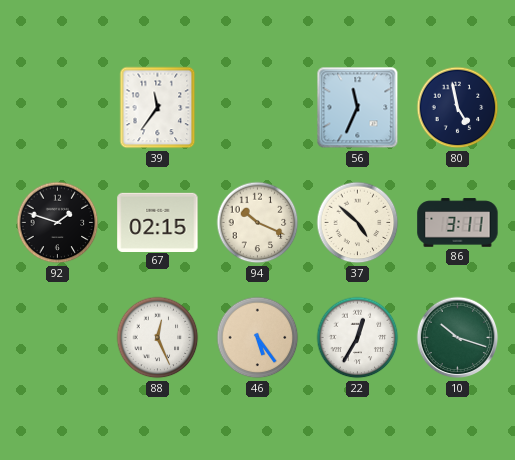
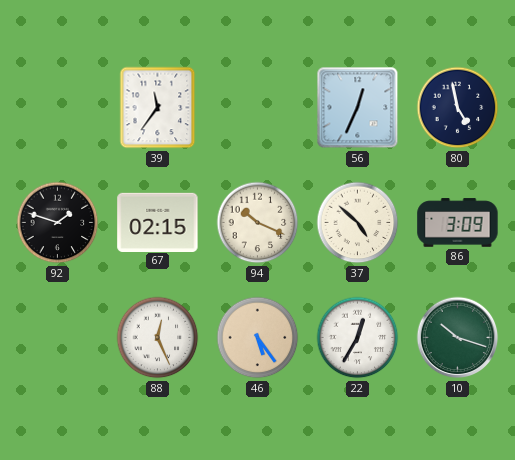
56: 11:34 -> 12:34
86: 3:11 -> 3:09
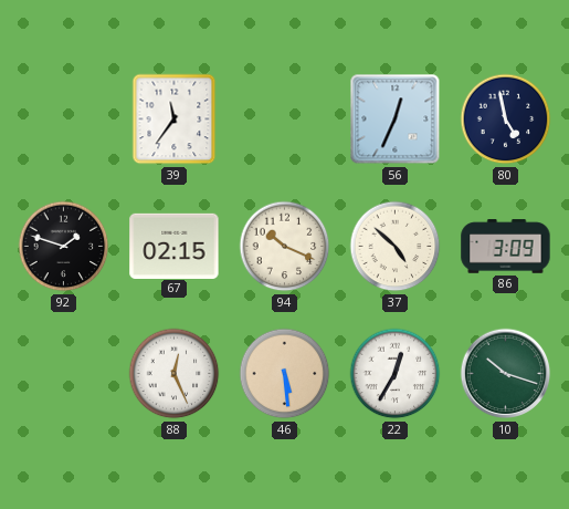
46: 5:24 -> 5:29
